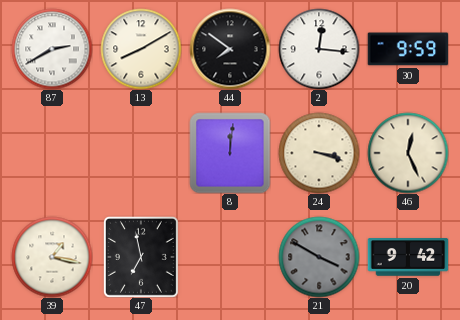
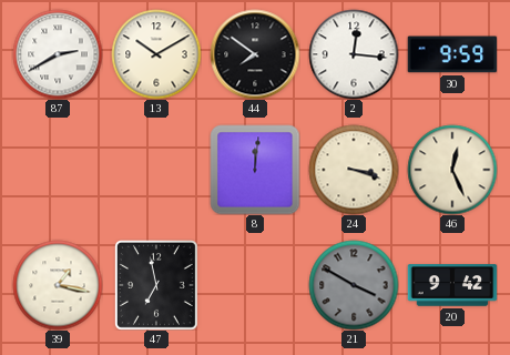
13: 8:10 -> 10:10
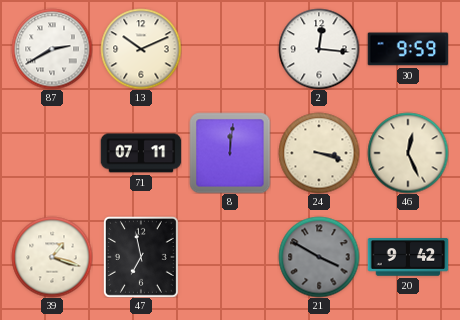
13: 10:10 -> 10:11
44: 7:51 -> none
71: none -> 07:11
39: 1:17 -> 1:18
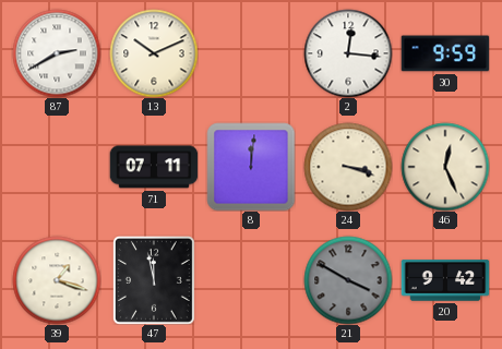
47: 6:58 -> 11:58
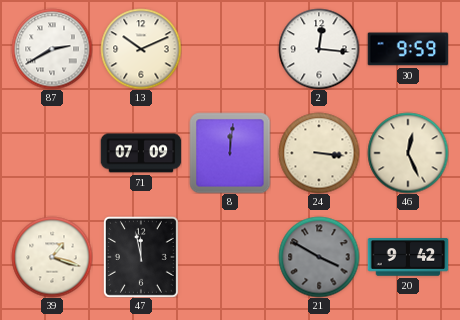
71: 07:11 -> 07:09
24: 3:18 -> 3:16
